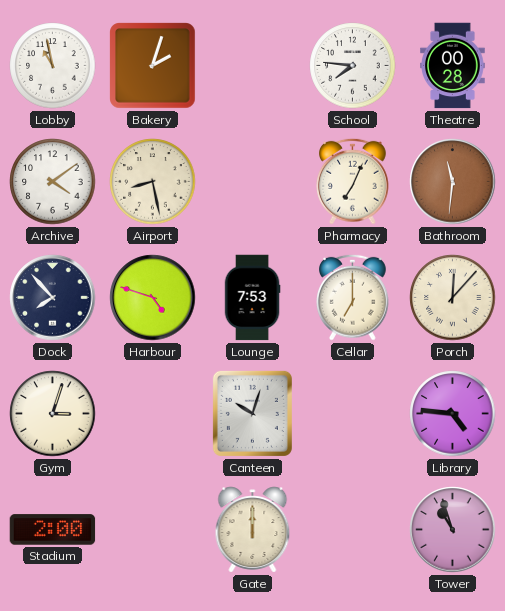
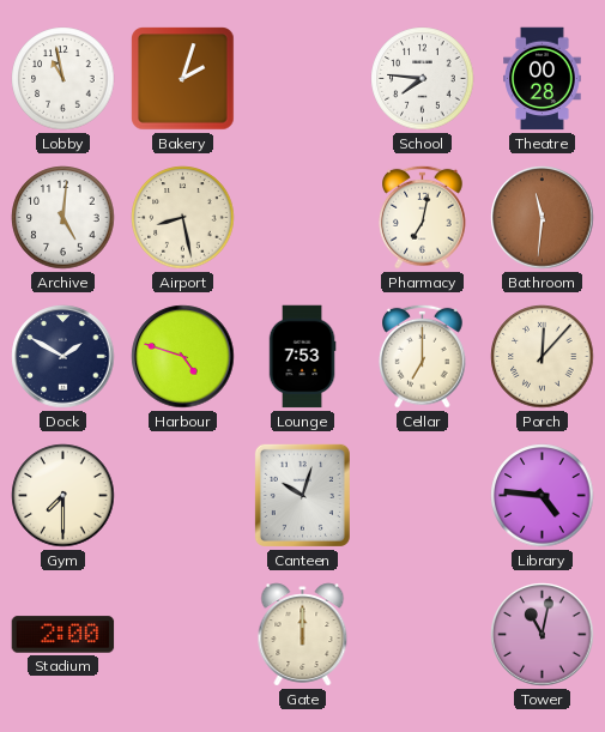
Archive: 4:09 -> 5:01
Pharmacy: 7:04 -> 7:02
Dock: 7:53 -> 1:50
Gym: 3:03 -> 7:30
Tower: 10:57 -> 11:02
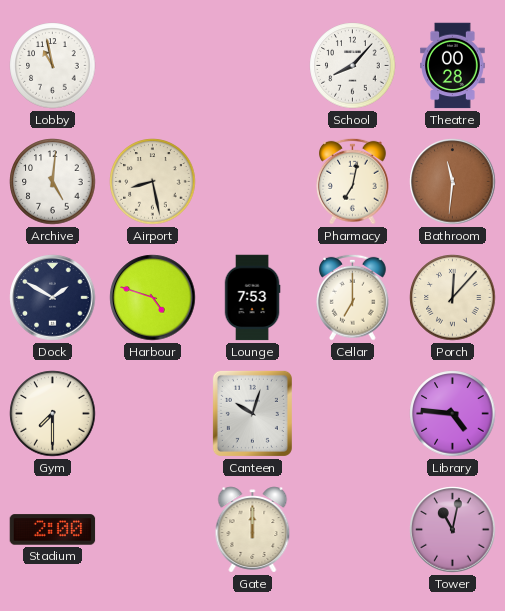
Bakery: 2:03 -> none
School: 7:46 -> 8:07
